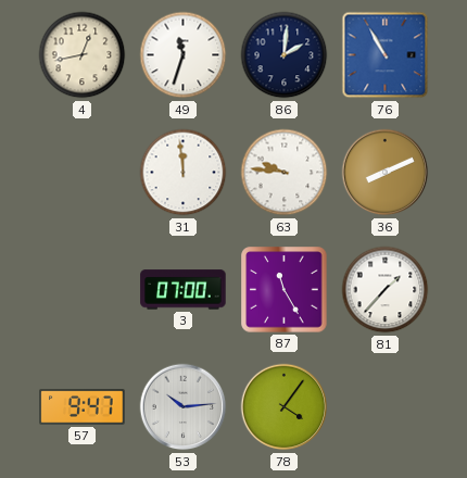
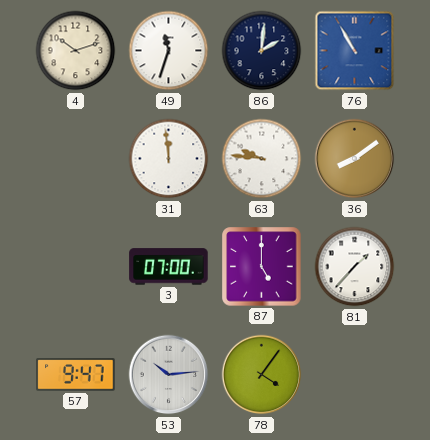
4: 12:43 -> 10:12
36: 8:11 -> 8:09
87: 11:25 -> 5:00
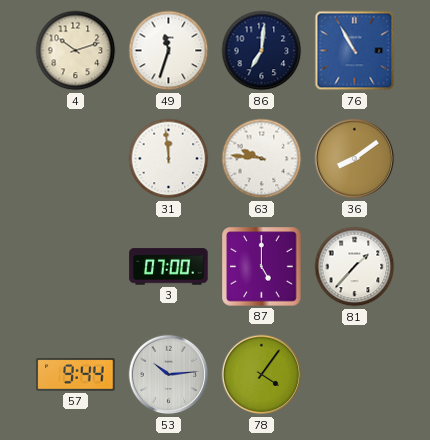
86: 2:01 -> 7:01
57: 9:47 -> 9:44
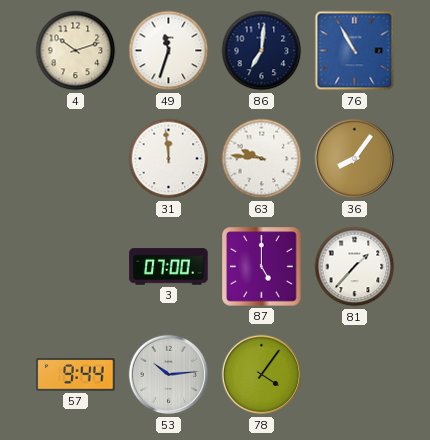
36: 8:09 -> 8:06
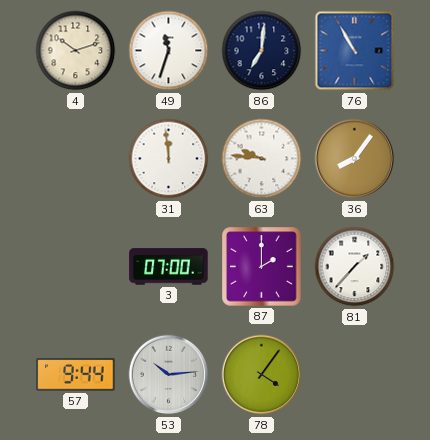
87: 5:00 -> 2:00
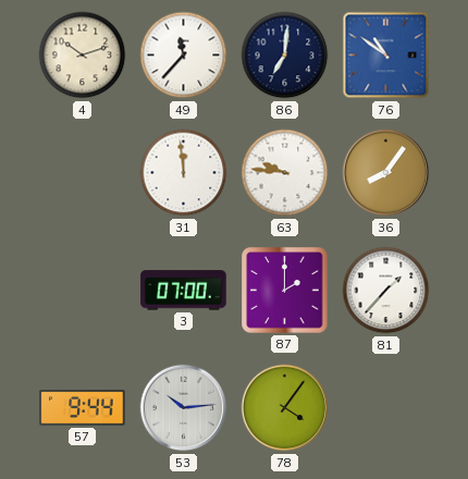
49: 11:33 -> 11:37
76: 10:55 -> 10:51
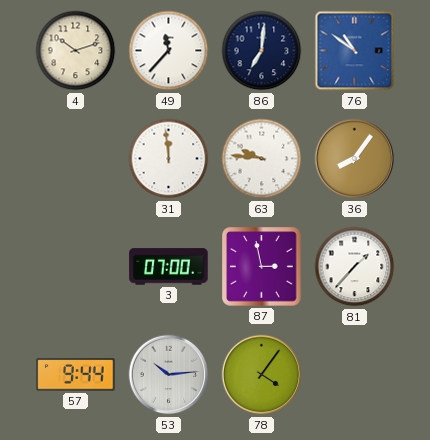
87: 2:00 -> 2:58
